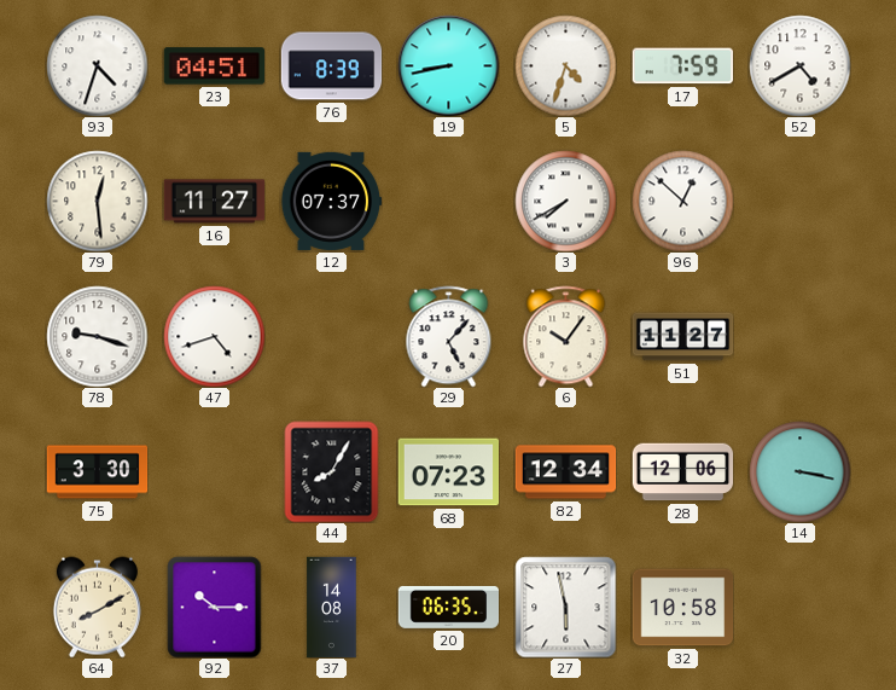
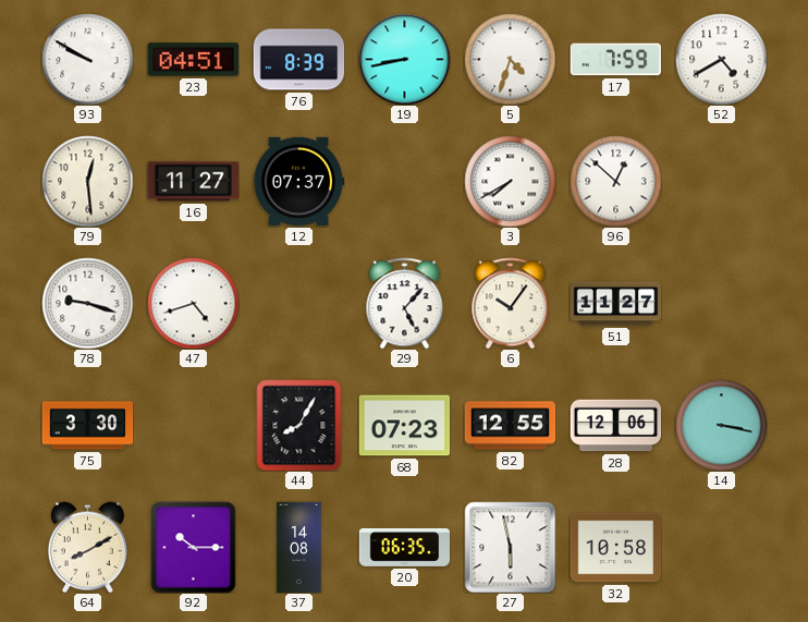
93: 4:33 -> 9:50
82: 12:34 -> 12:55
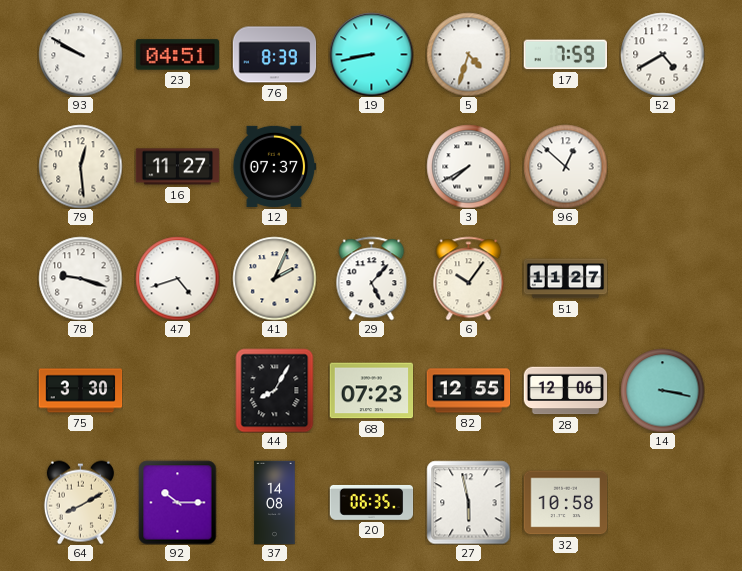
41: none -> 2:04
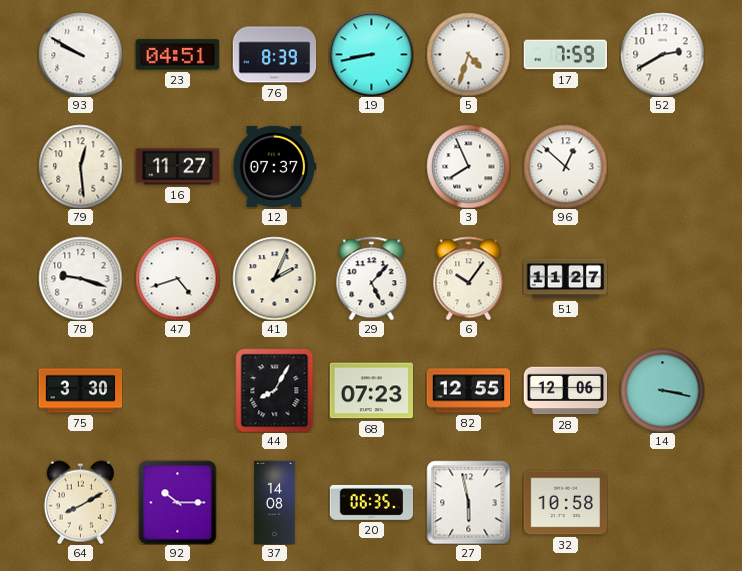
52: 4:40 -> 2:40
3: 7:40 -> 7:56
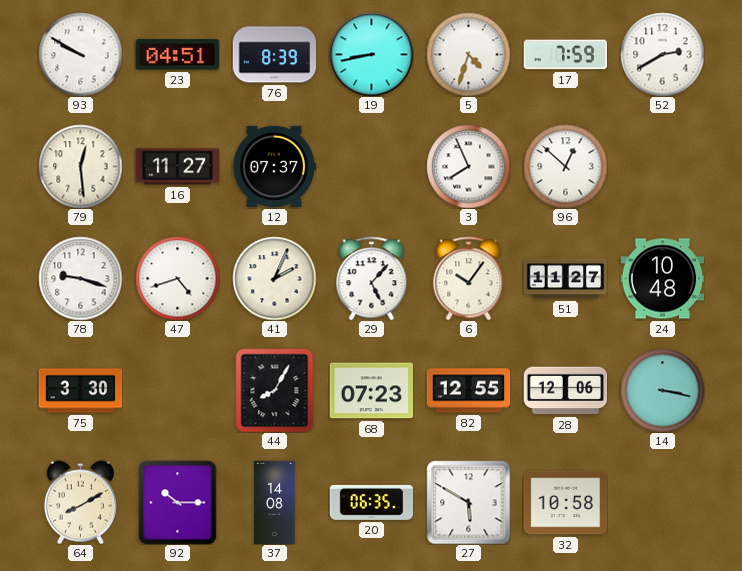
24: none -> 10:48
27: 5:58 -> 5:50
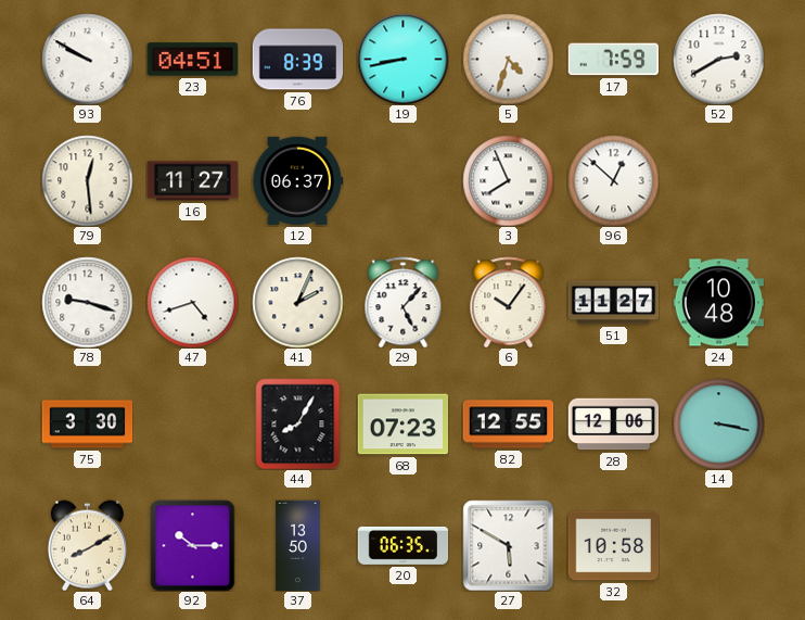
12: 07:37 -> 06:37
37: 14:08 -> 13:50
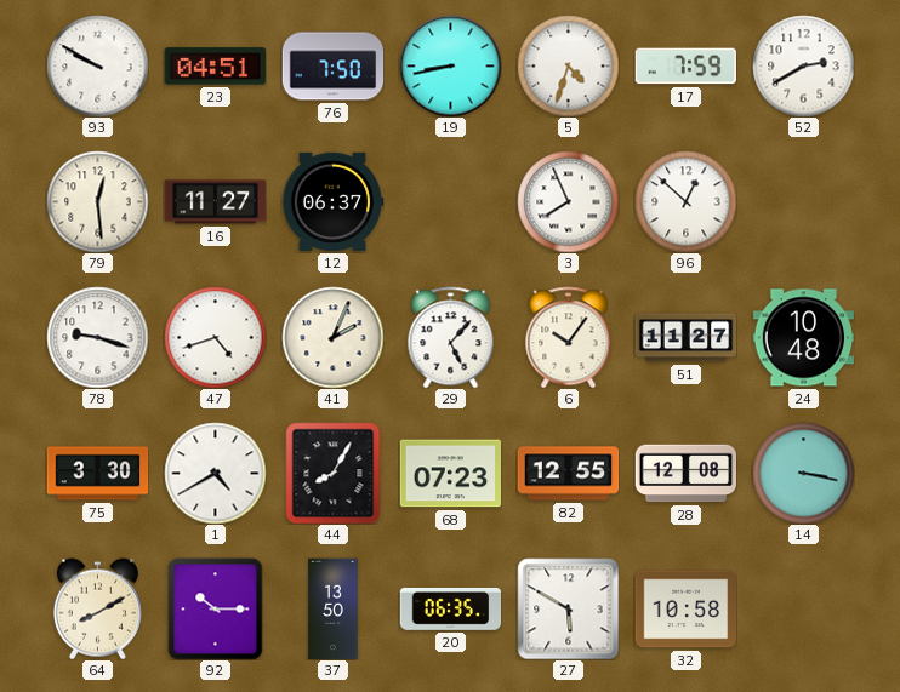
76: 8:39 -> 7:50
1: none -> 4:40
28: 12:06 -> 12:08
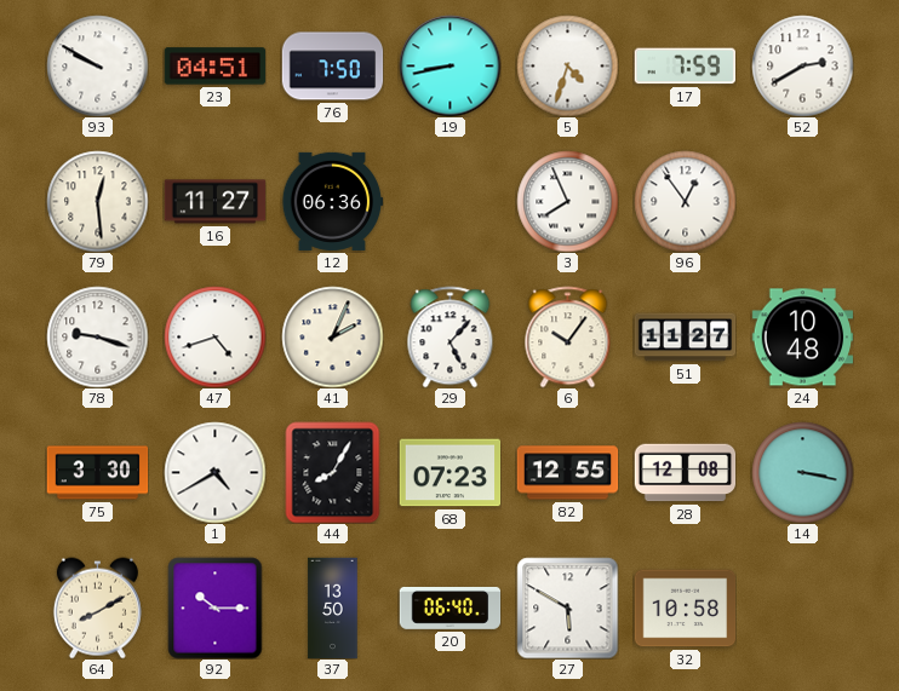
12: 06:37 -> 06:36
96: 12:52 -> 12:54
20: 06:35 -> 06:40
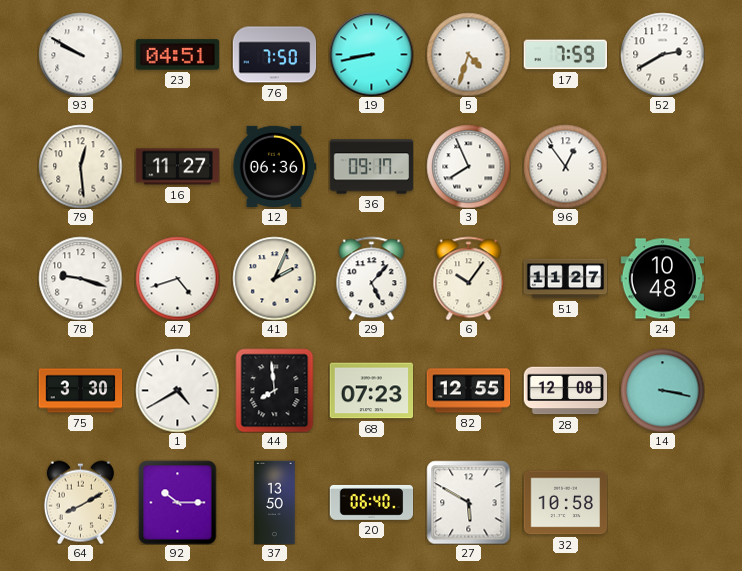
36: none -> 09:17
44: 8:05 -> 7:59
